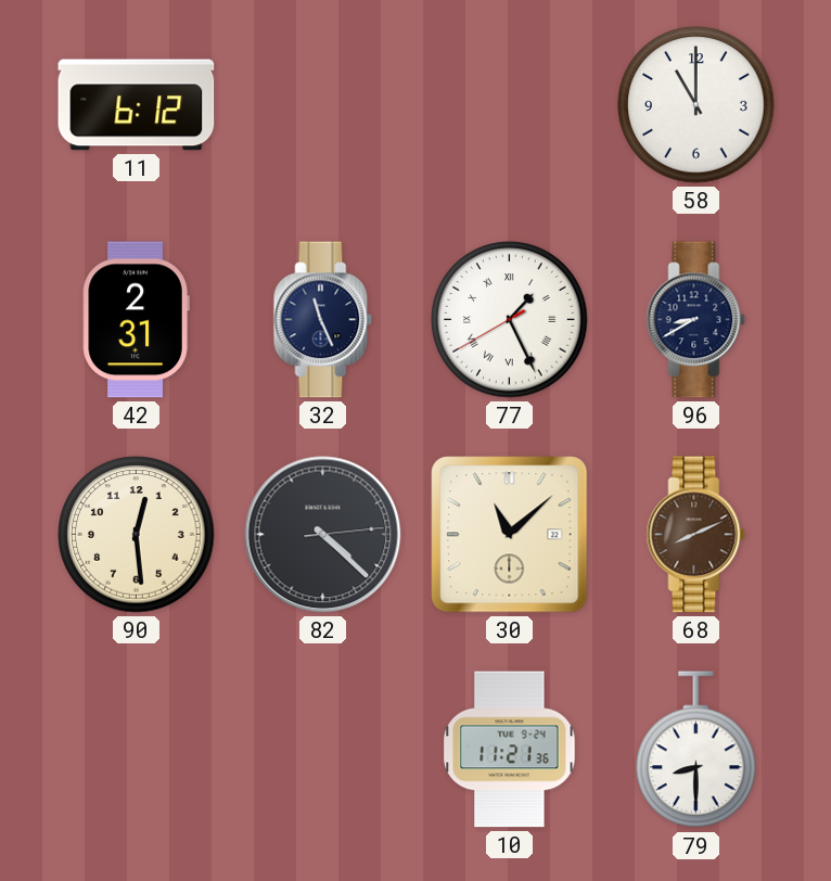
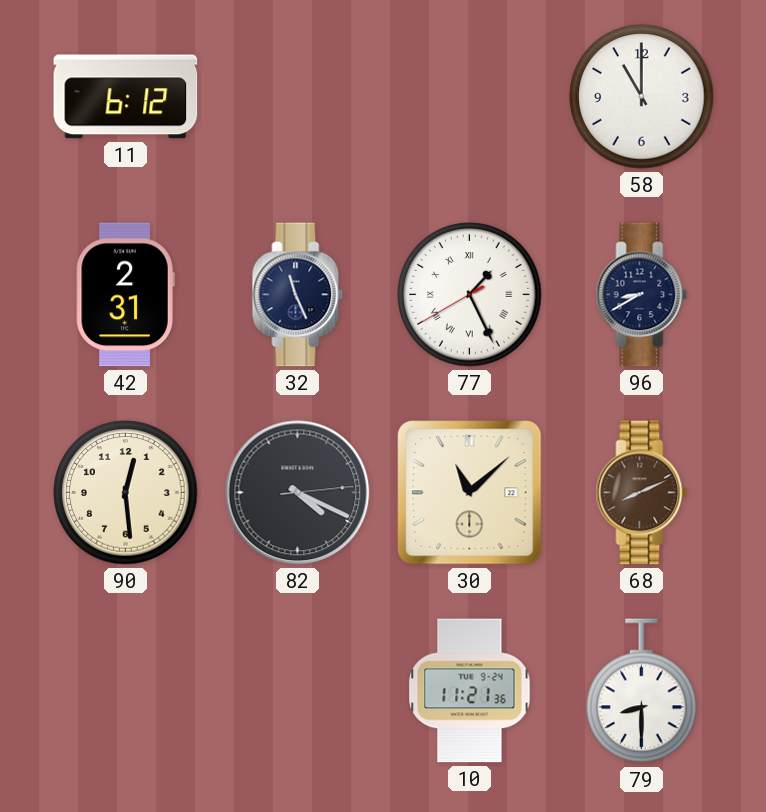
82: 4:22 -> 4:19
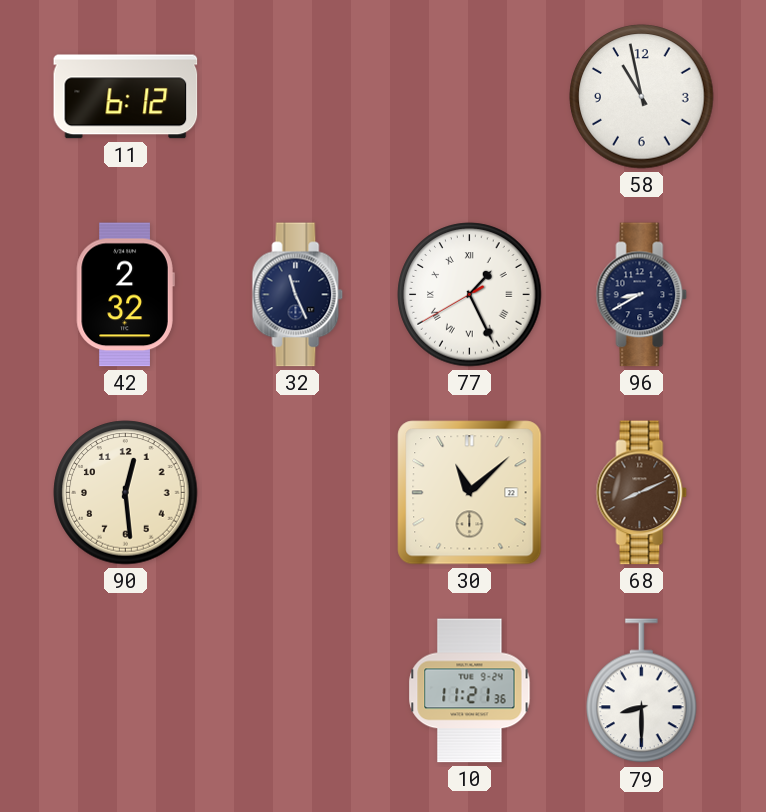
58: 11:00 -> 10:58
42: 2:31 -> 2:32
82: 4:19 -> none
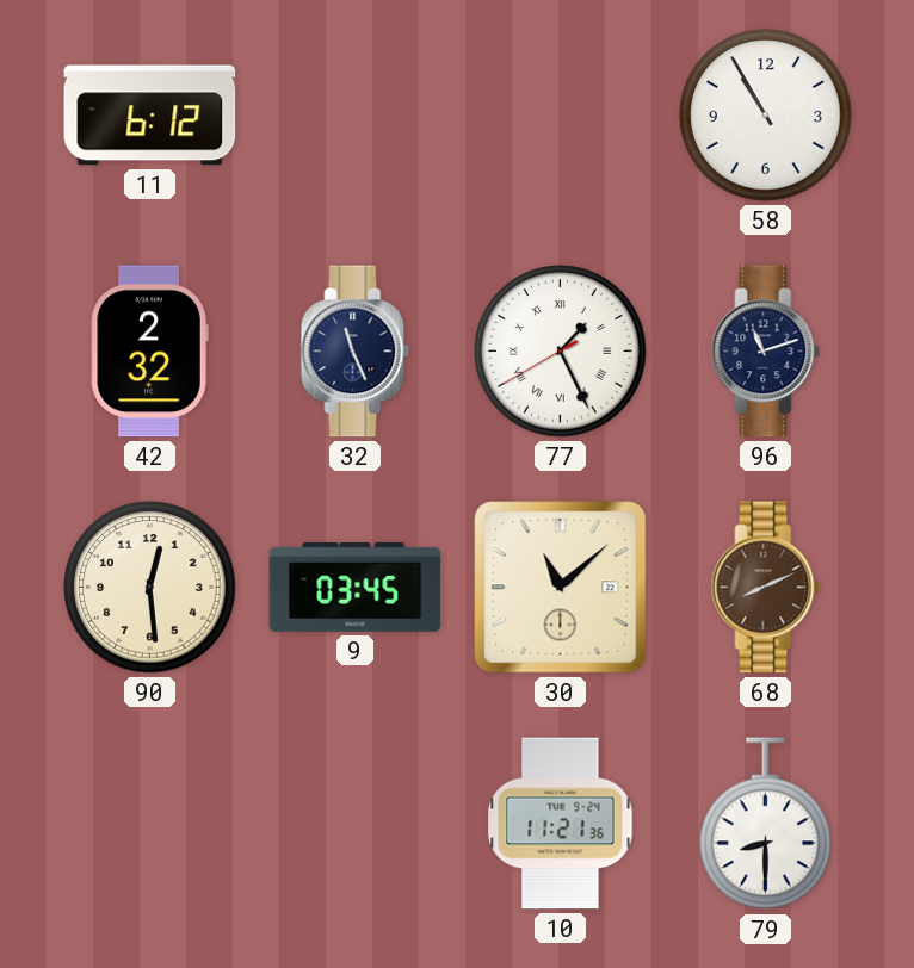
58: 10:58 -> 10:55
96: 8:40 -> 11:12
9: none -> 03:45
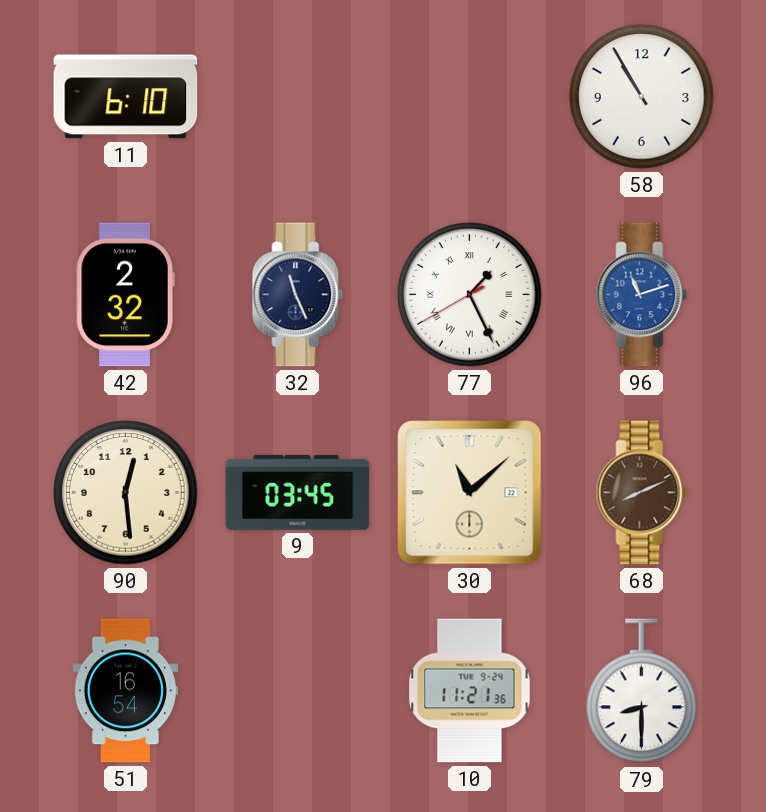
11: 6:12 -> 6:10
96 dial: navy -> blue
51: none -> 16:54
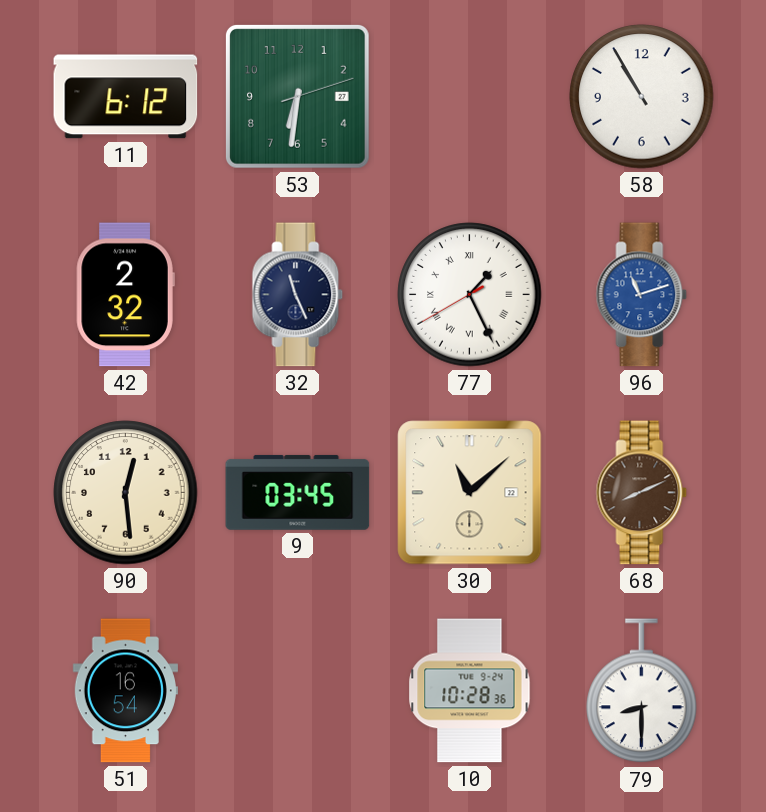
11: 6:10 -> 6:12
53: none -> 6:31
10: 11:21 -> 10:28
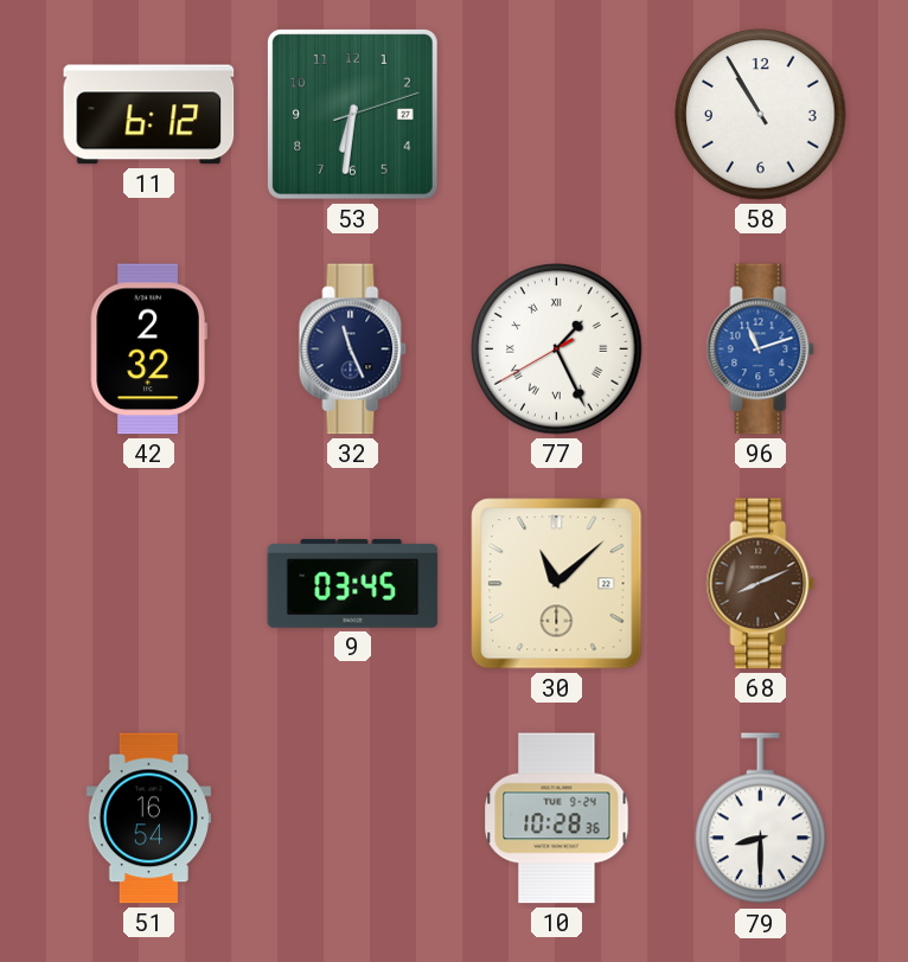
90: 12:29 -> none
